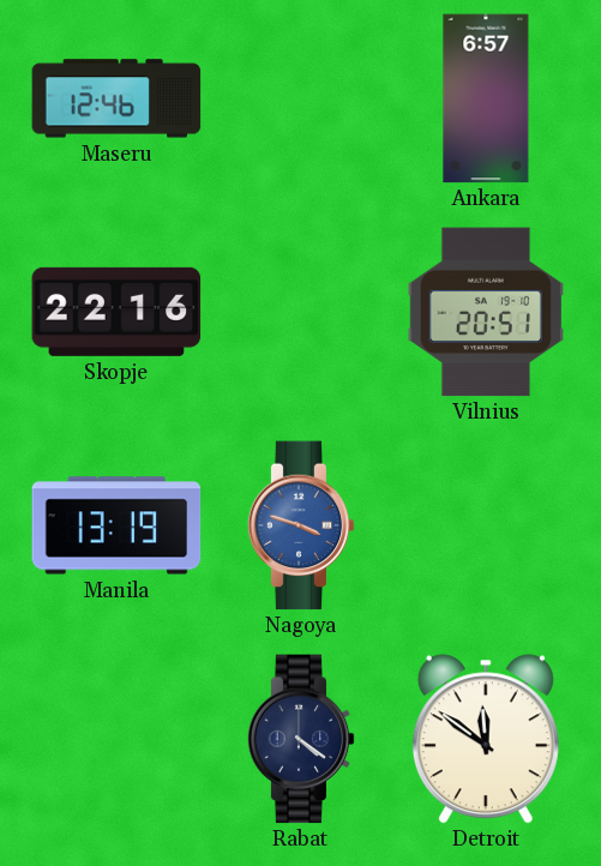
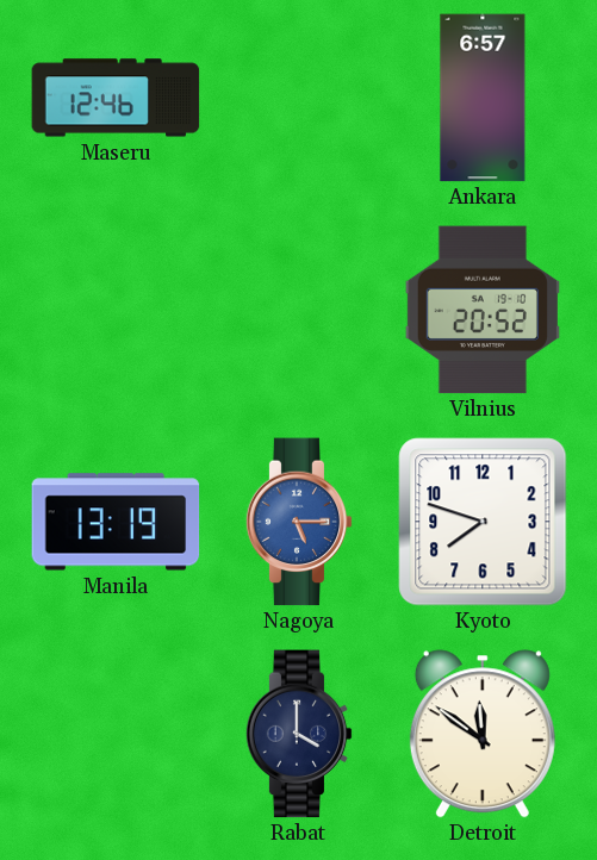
Skopje: 22:16 -> none
Vilnius: 20:51 -> 20:52
Nagoya: 3:48 -> 5:15
Kyoto: none -> 7:48
Rabat: 4:21 -> 4:00
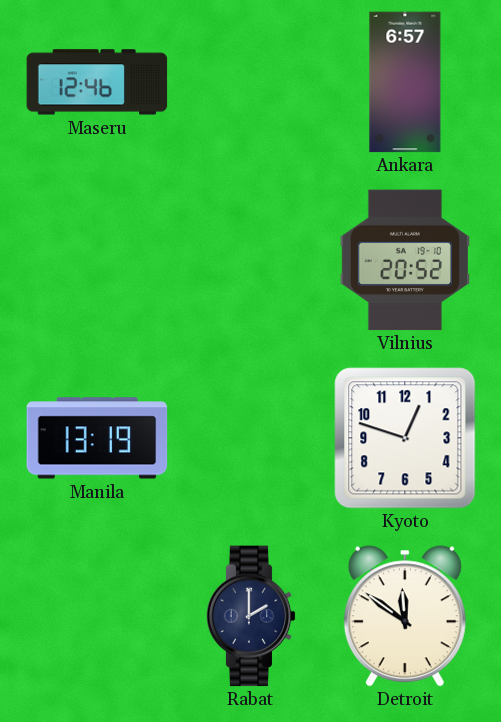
Nagoya: 5:15 -> none
Kyoto: 7:48 -> 12:48
Rabat: 4:00 -> 2:00
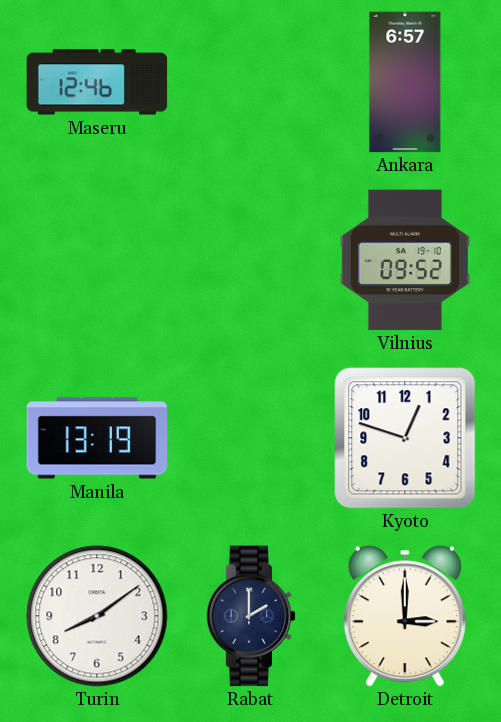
Vilnius: 20:52 -> 09:52
Turin: none -> 8:09
Detroit: 11:51 -> 3:00
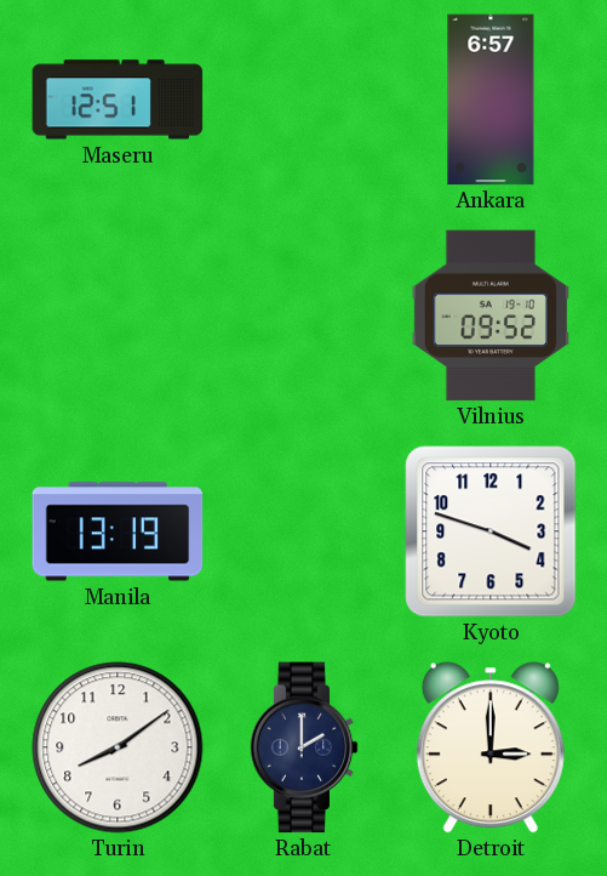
Maseru: 12:46 -> 12:51
Kyoto: 12:48 -> 3:48
